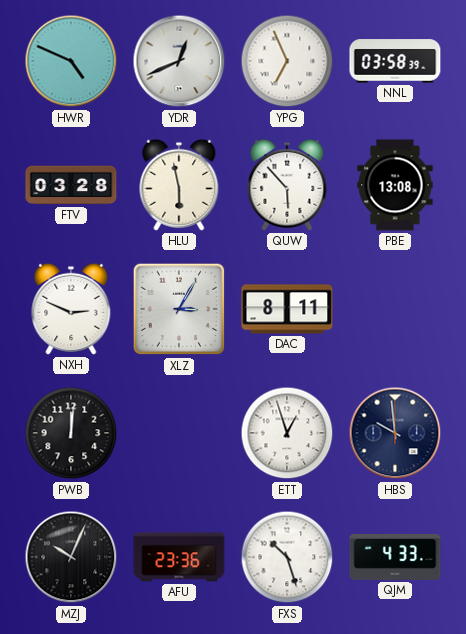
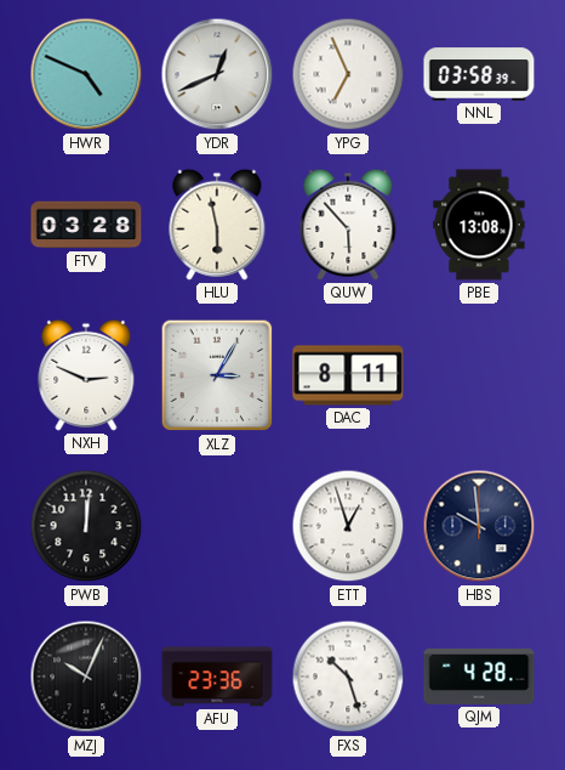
QJM: 4:33 -> 4:28
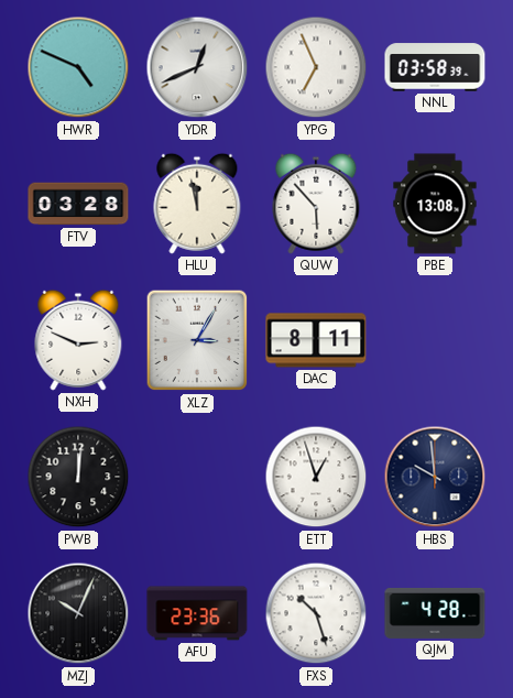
HLU: 5:58 -> 11:58
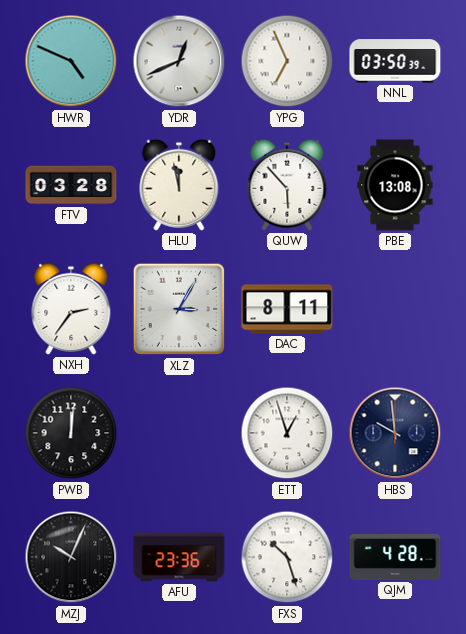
NNL: 03:58 -> 03:50
NXH: 2:49 -> 2:36
